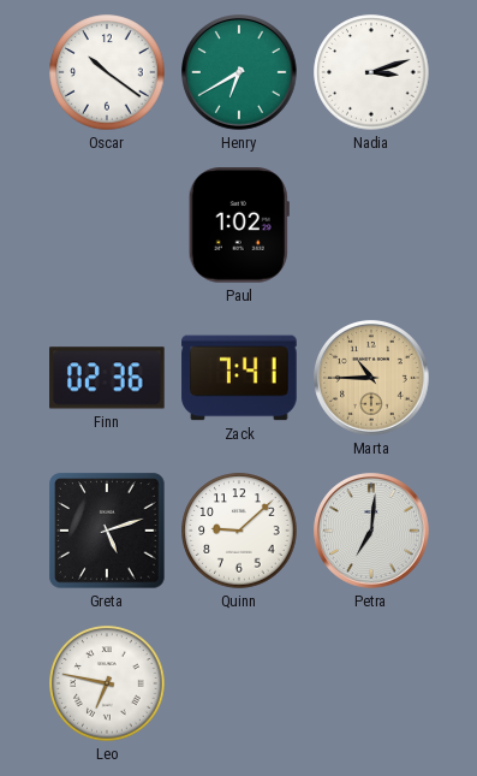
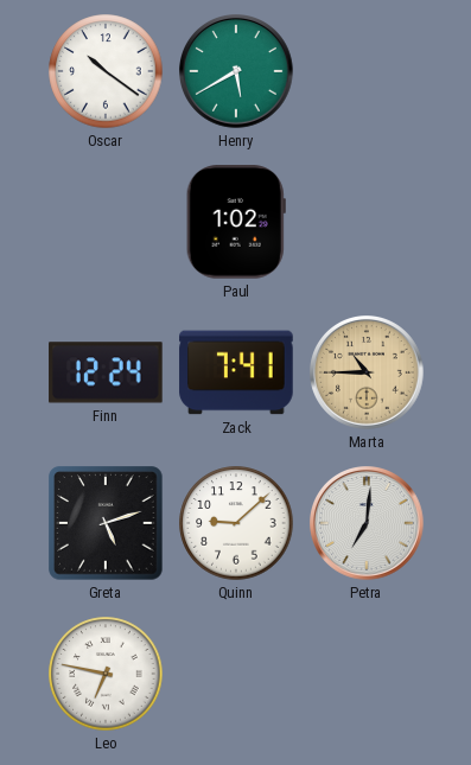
Henry: 6:40 -> 5:40
Nadia: 3:12 -> none
Finn: 02:36 -> 12:24
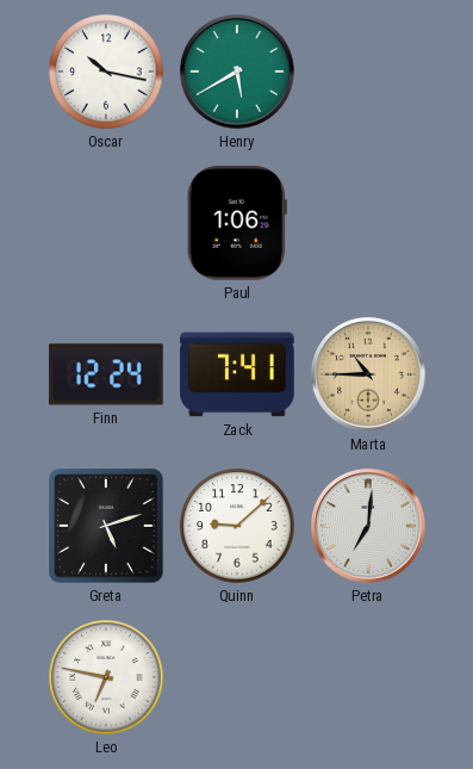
Oscar: 10:21 -> 10:17
Paul: 1:02 -> 1:06
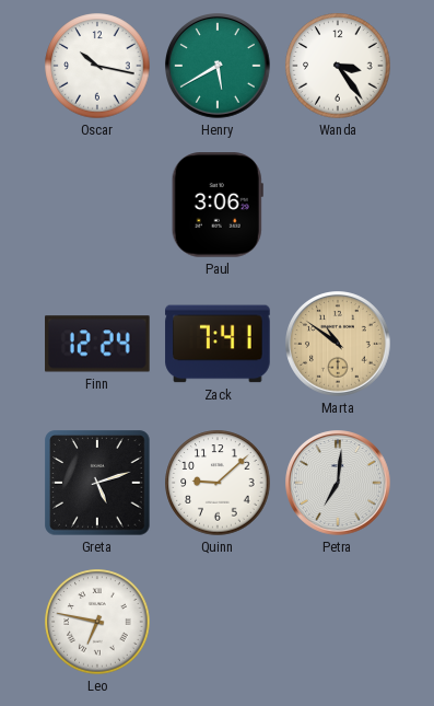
Wanda: none -> 3:24
Paul: 1:06 -> 3:06
Marta: 10:45 -> 10:51
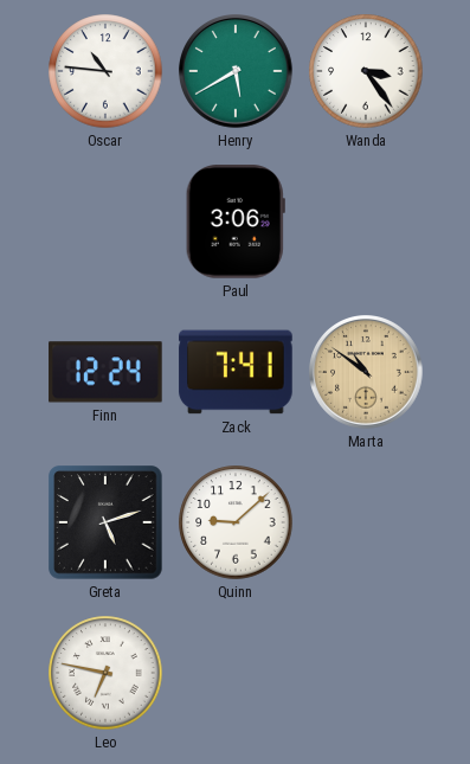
Oscar: 10:17 -> 10:46
Petra: 7:01 -> none
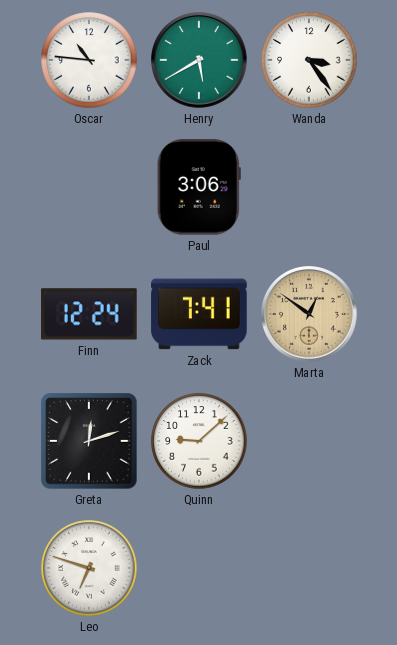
Marta: 10:51 -> 12:51
Greta: 5:12 -> 12:12
Leo: 6:47 -> 6:48
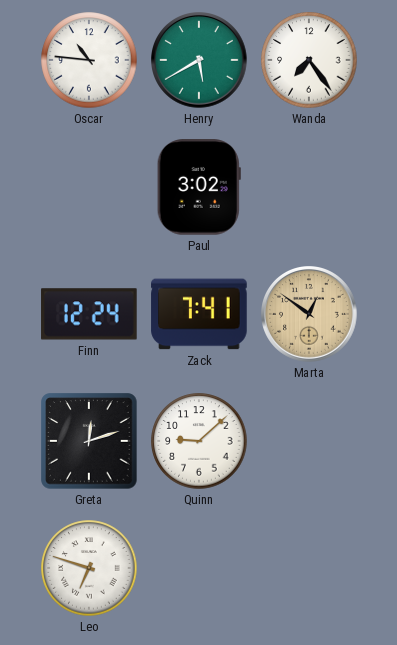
Wanda: 3:24 -> 7:24
Paul: 3:06 -> 3:02
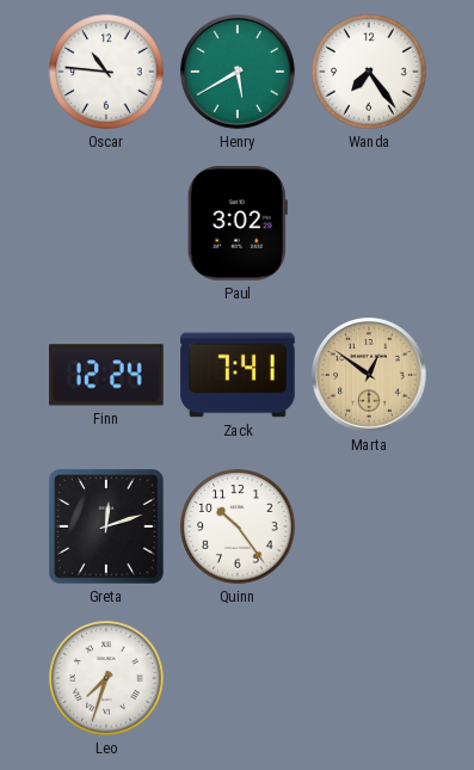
Quinn: 9:08 -> 10:24
Leo: 6:48 -> 7:33
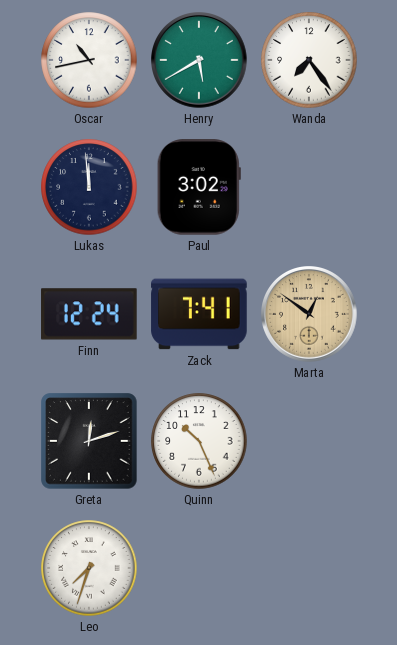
Oscar: 10:46 -> 10:43
Lukas: none -> 11:59
Quinn: 10:24 -> 10:26
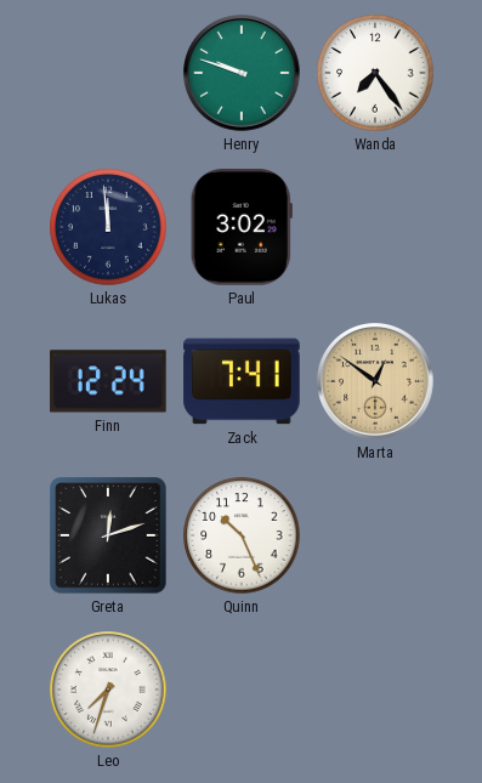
Oscar: 10:43 -> none
Henry: 5:40 -> 9:48
